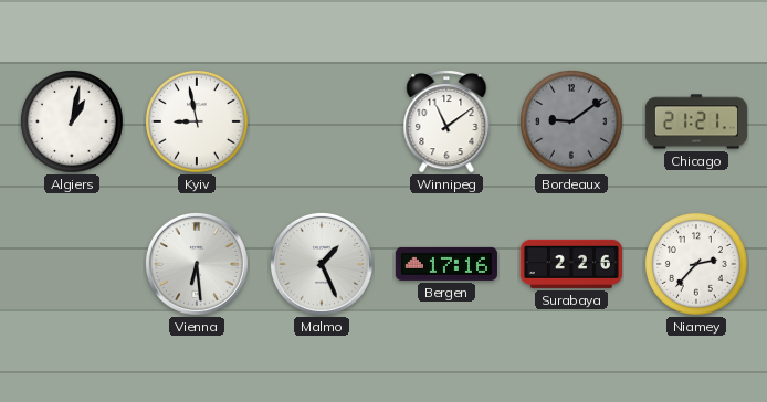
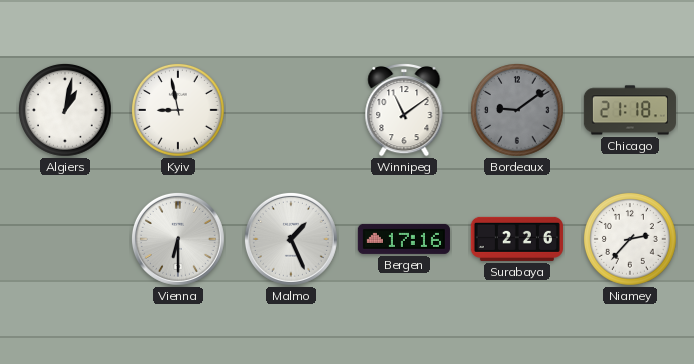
Chicago: 21:21 -> 21:18
Vienna: 6:29 -> 6:30
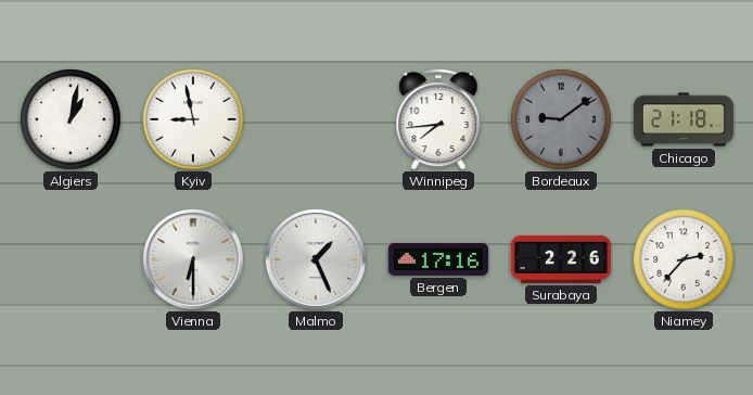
Winnipeg: 11:09 -> 7:44
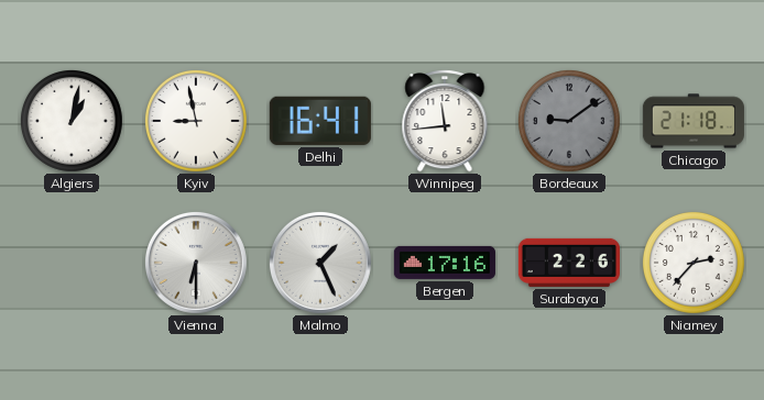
Delhi: none -> 16:41
Winnipeg: 7:44 -> 11:44
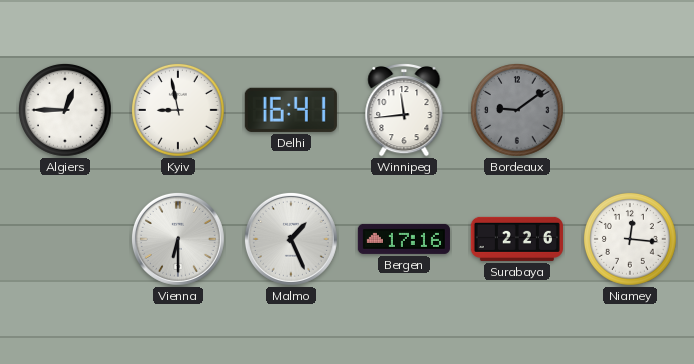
Algiers: 1:02 -> 12:45
Chicago: 21:18 -> none
Niamey: 2:37 -> 12:16
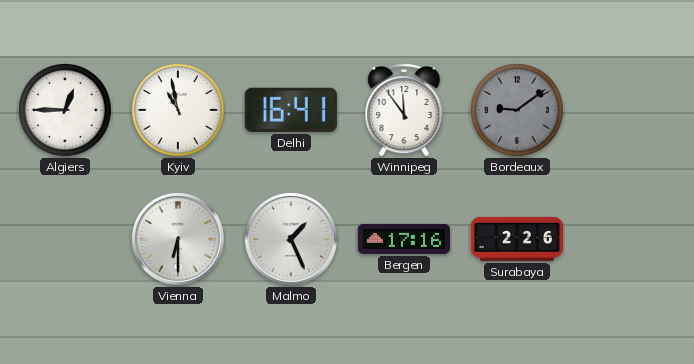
Kyiv: 8:58 -> 10:58
Winnipeg: 11:44 -> 11:54
Niamey: 12:16 -> none
